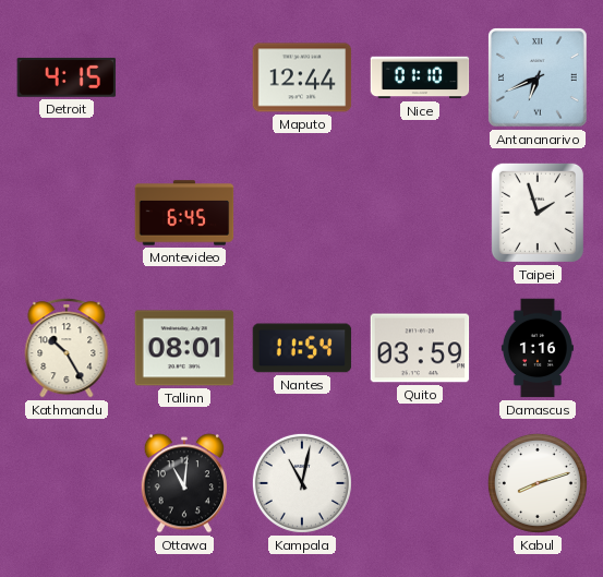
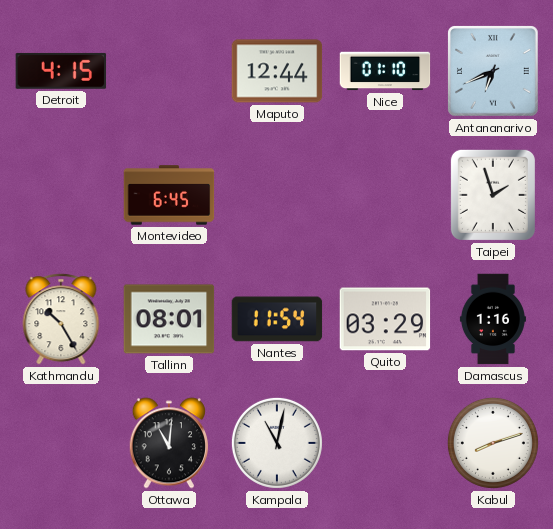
Quito: 03:59 -> 03:29
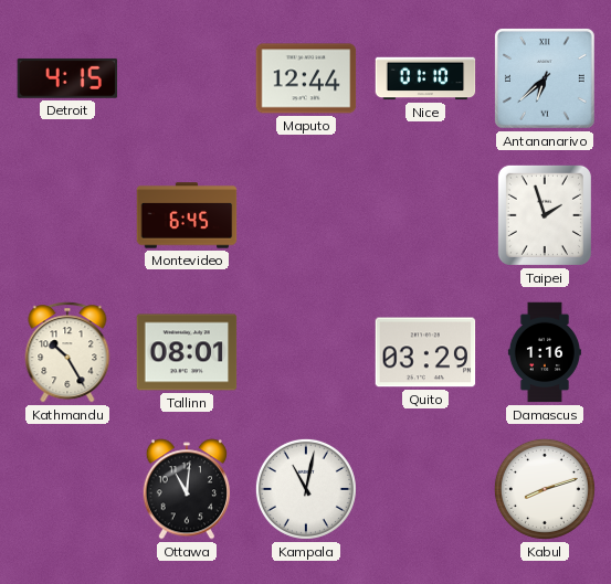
Antananarivo: 6:41 -> 6:38
Nantes: 11:54 -> none
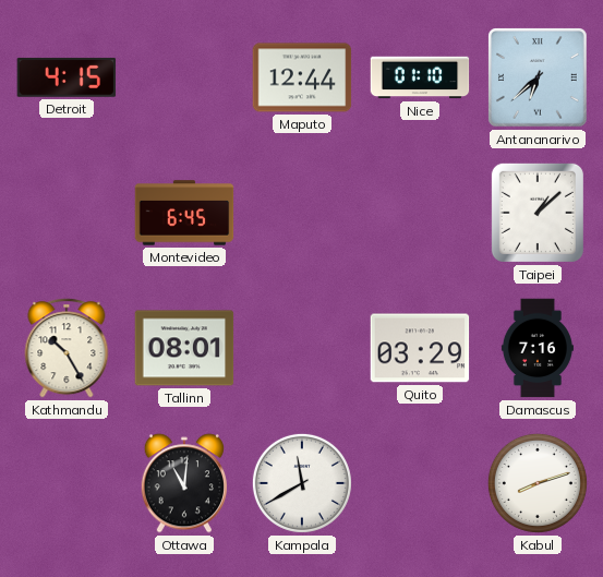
Taipei: 1:57 -> 1:08
Damascus: 1:16 -> 7:16
Kampala: 11:02 -> 11:40
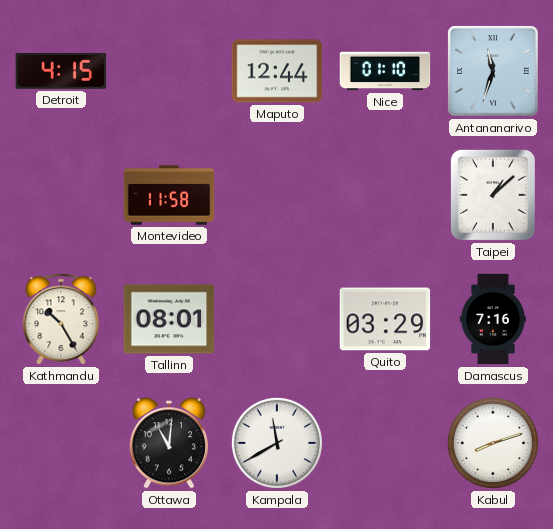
Antananarivo: 6:38 -> 11:33
Montevideo: 6:45 -> 11:58
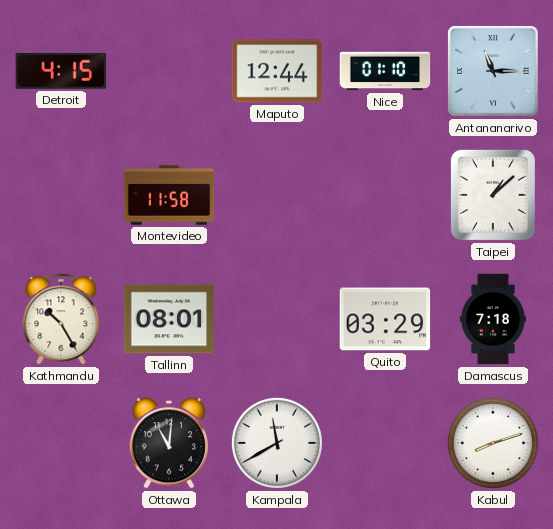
Antananarivo: 11:33 -> 11:15
Damascus: 7:16 -> 7:18
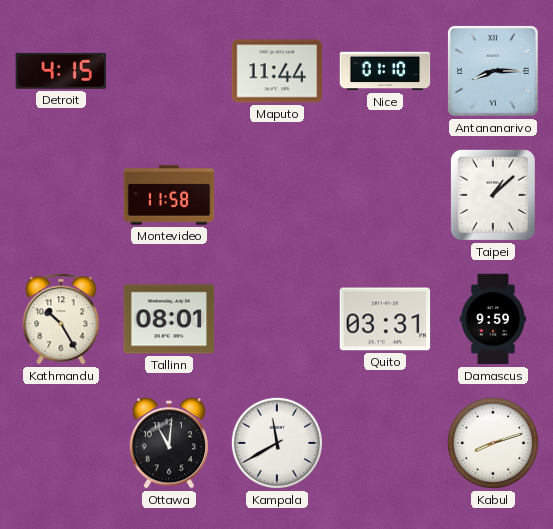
Maputo: 12:44 -> 11:44
Antananarivo: 11:15 -> 8:15
Quito: 03:29 -> 03:31
Damascus: 7:18 -> 9:59
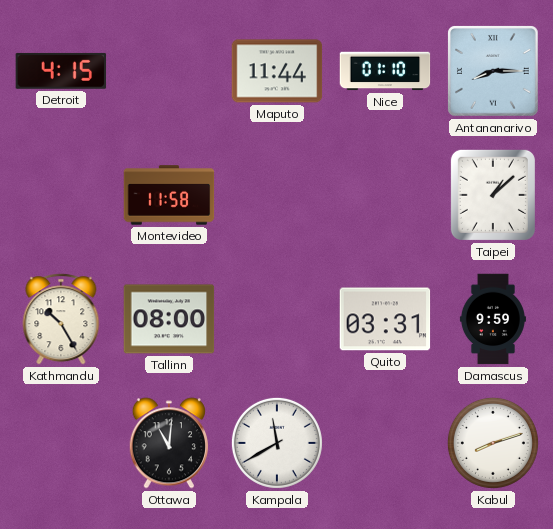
Tallinn: 08:01 -> 08:00
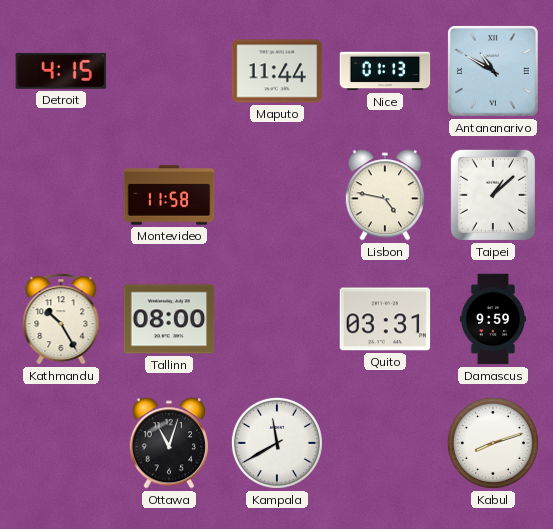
Nice: 01:10 -> 01:13
Antananarivo: 8:15 -> 10:50
Lisbon: none -> 4:47
Ottawa: 11:01 -> 11:03
